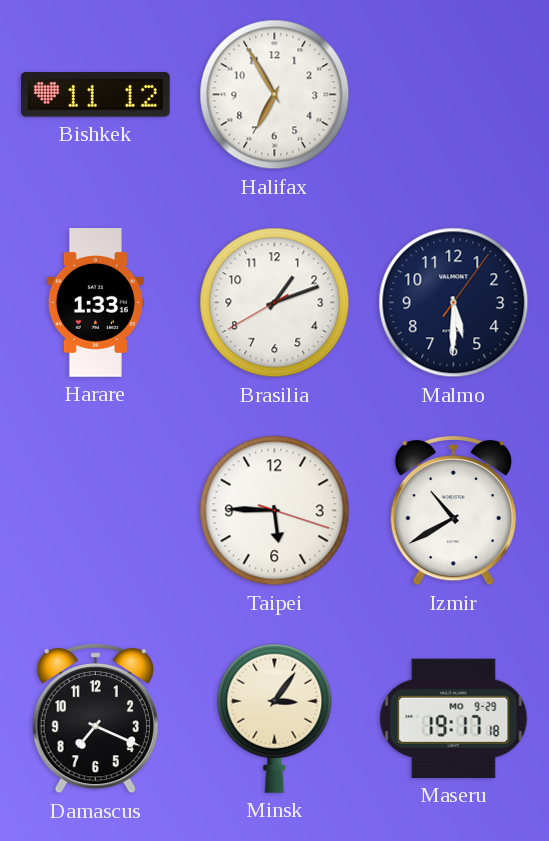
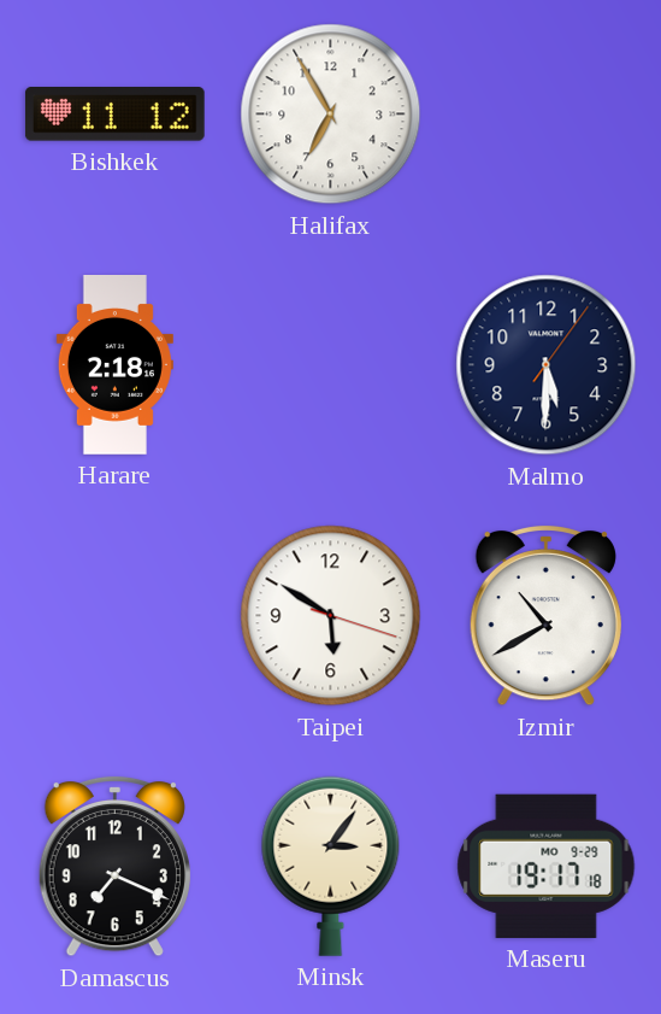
Harare: 1:33 -> 2:18
Brasilia: 1:11 -> none
Taipei: 5:45 -> 5:50
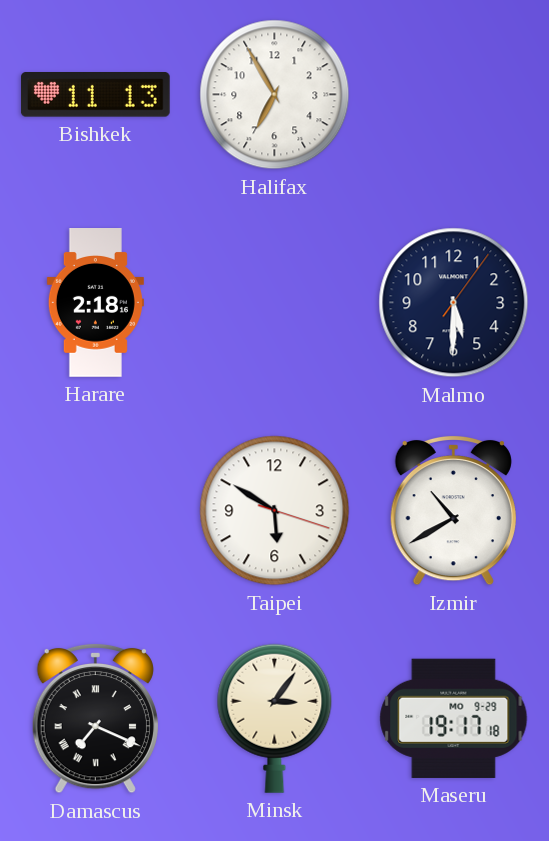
Bishkek: 11:12 -> 11:13
Damascus numerals: Arabic -> Roman
